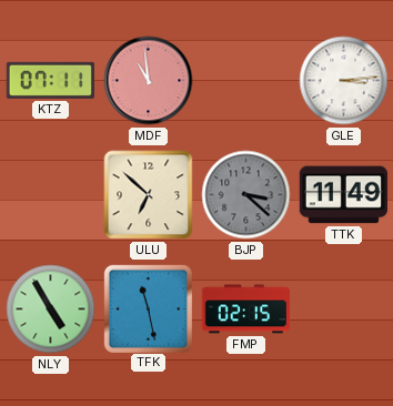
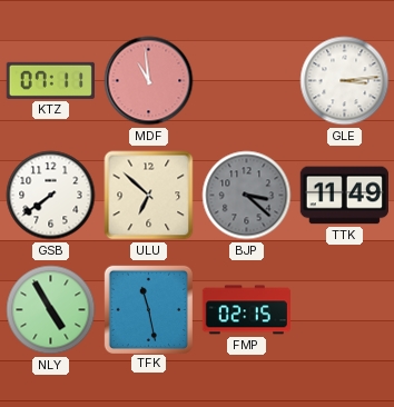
GSB: none -> 7:39
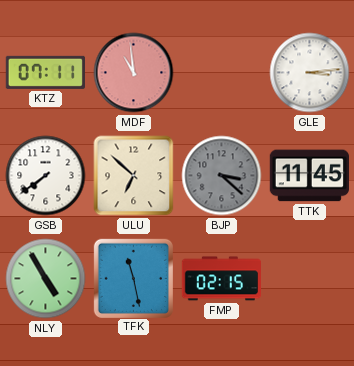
TTK: 11:49 -> 11:45
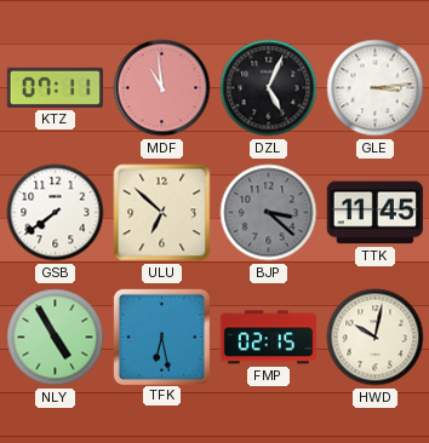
DZL: none -> 5:04
TFK: 11:28 -> 6:28
HWD: none -> 10:02
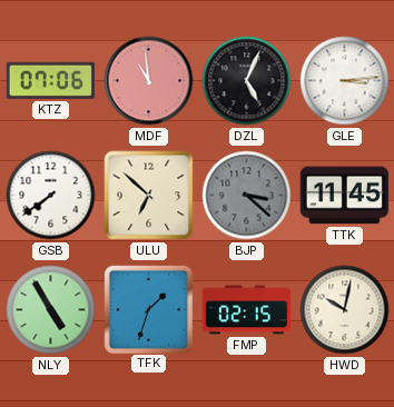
KTZ: 07:11 -> 07:06
TFK: 6:28 -> 1:33
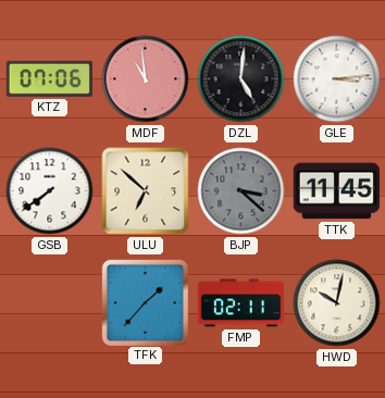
DZL: 5:04 -> 5:01
NLY: 4:55 -> none
TFK: 1:33 -> 1:37
FMP: 02:15 -> 02:11
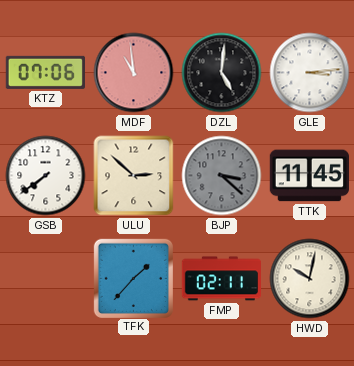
ULU: 6:52 -> 2:52
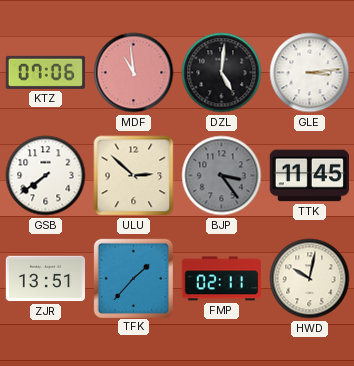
BJP: 3:22 -> 3:24
ZJR: none -> 13:51
